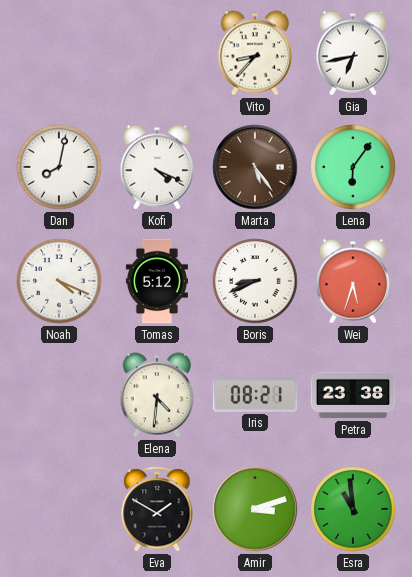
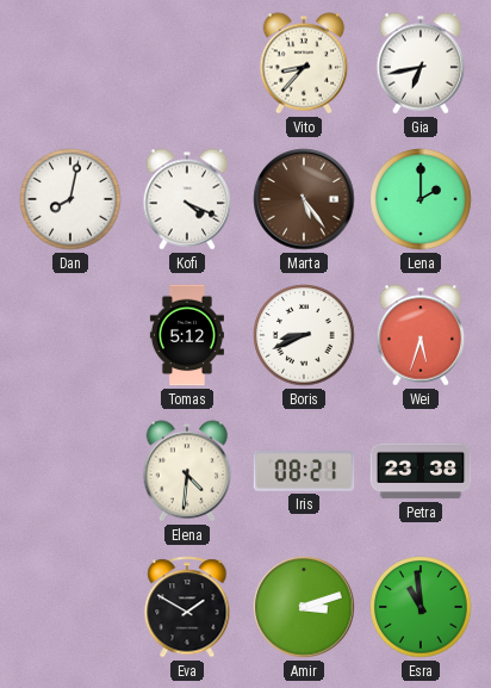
Lena: 6:06 -> 2:00
Noah: 4:19 -> none
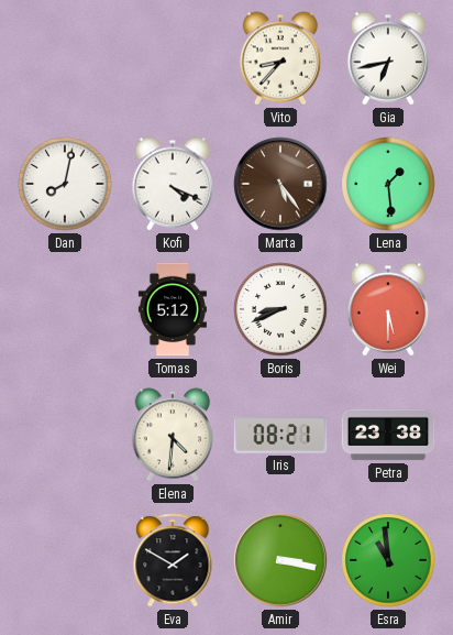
Lena: 2:00 -> 1:29
Wei: 5:33 -> 5:30
Amir: 3:12 -> 3:17
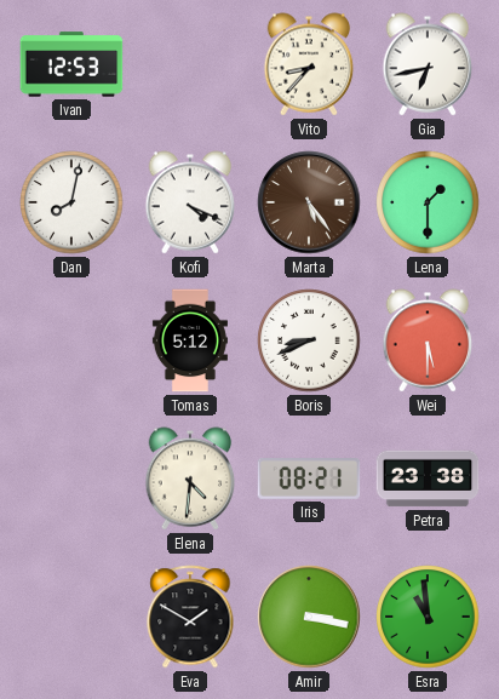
Ivan: none -> 12:53
Lena: 1:29 -> 1:30
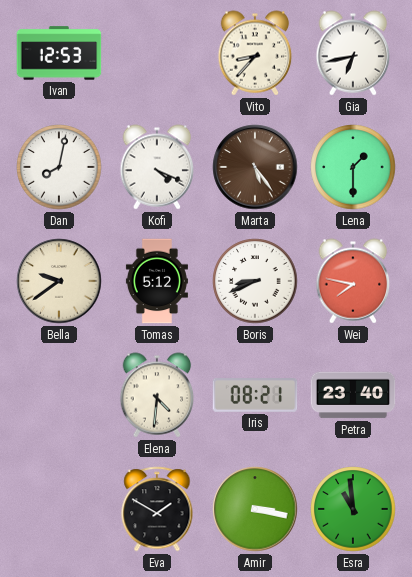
Bella: none -> 9:39
Wei: 5:30 -> 7:47
Petra: 23:38 -> 23:40
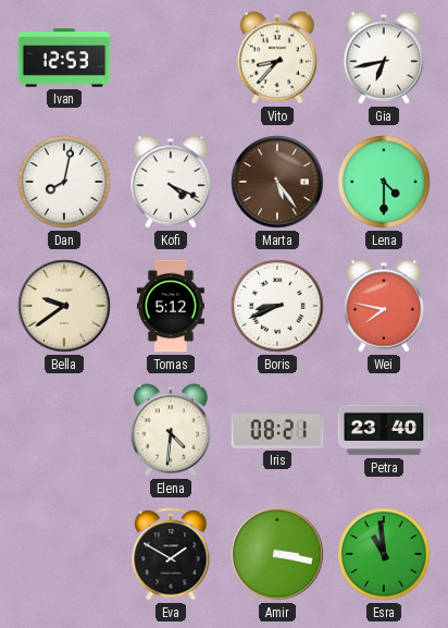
Lena: 1:30 -> 4:30
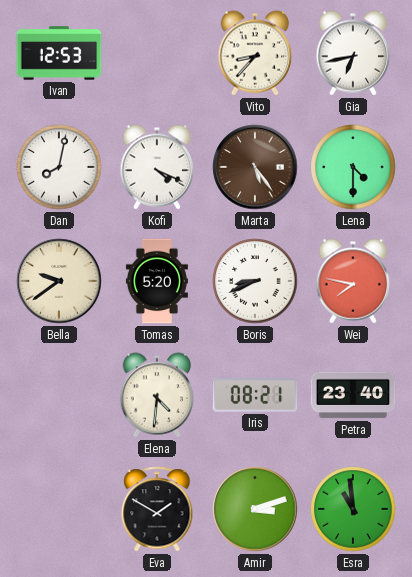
Tomas: 5:12 -> 5:20
Amir: 3:17 -> 3:12
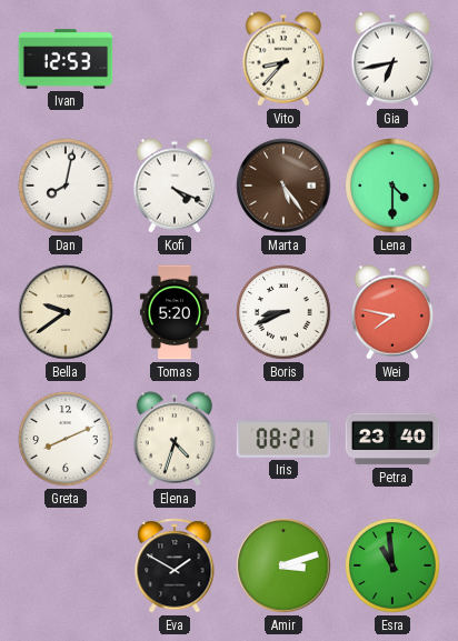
Greta: none -> 8:11
Elena: 4:31 -> 4:33
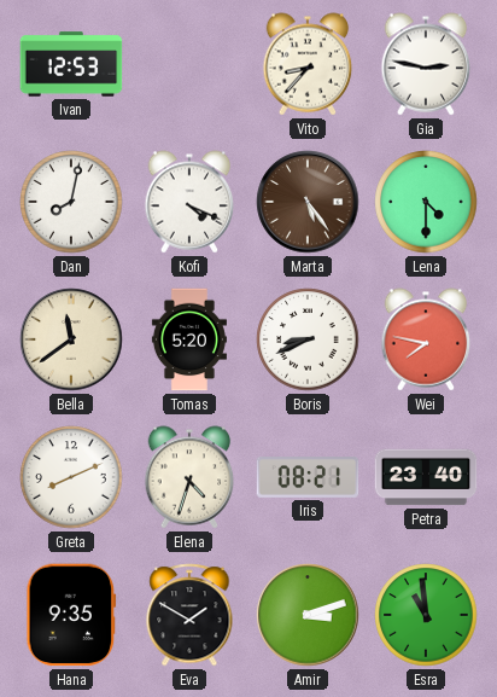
Gia: 6:43 -> 2:47
Bella: 9:39 -> 11:39
Hana: none -> 9:35
